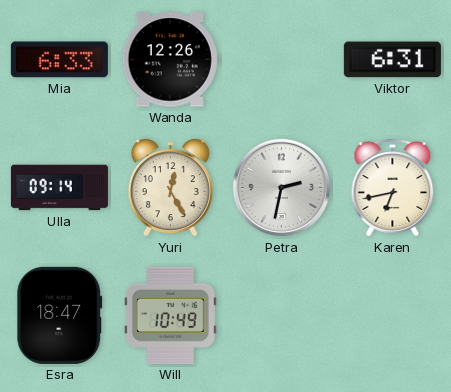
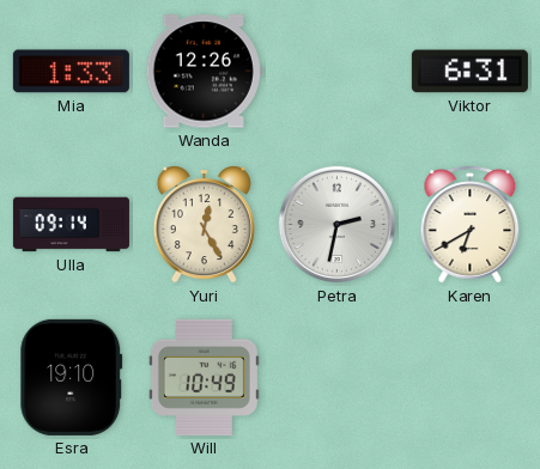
Mia: 6:33 -> 1:33
Karen: 6:43 -> 6:40
Esra: 18:47 -> 19:10
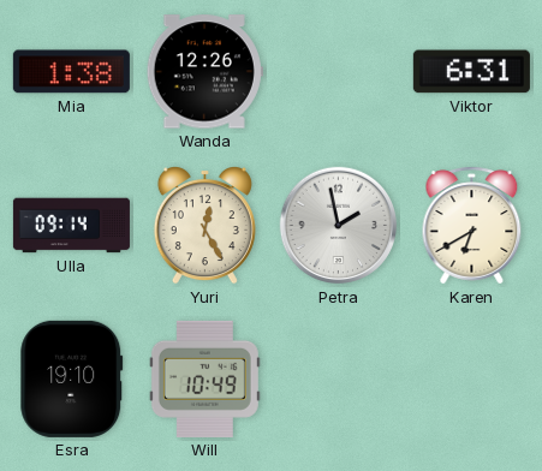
Mia: 1:33 -> 1:38
Petra: 2:32 -> 1:58
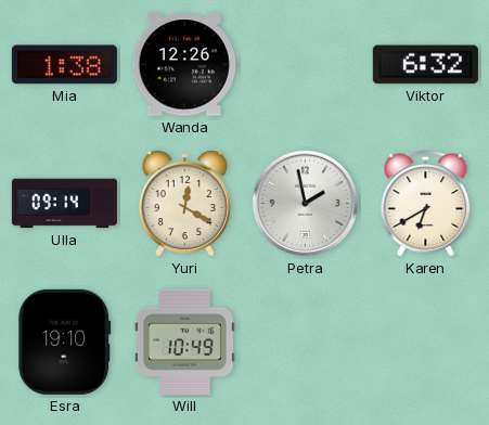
Viktor: 6:31 -> 6:32
Yuri: 12:25 -> 12:20
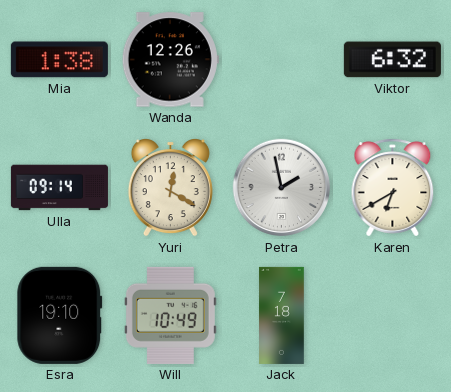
Jack: none -> 7:18
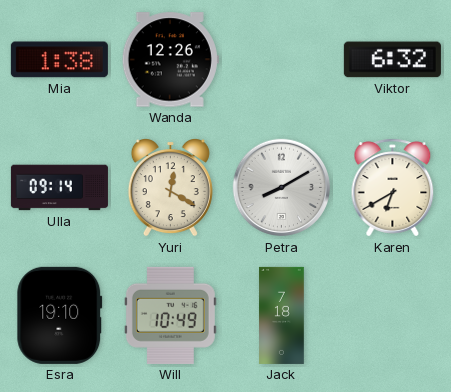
Petra: 1:58 -> 8:10
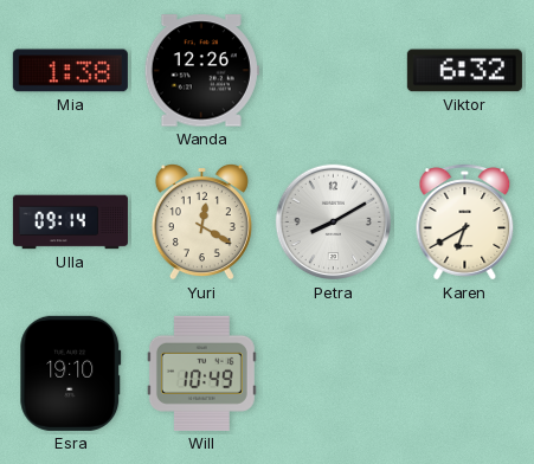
Jack: 7:18 -> none
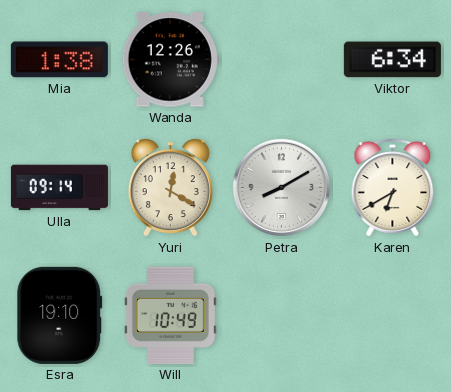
Viktor: 6:32 -> 6:34
